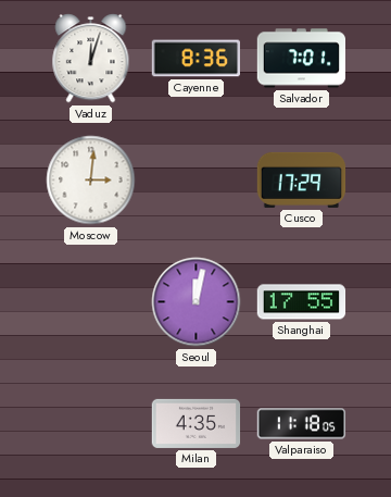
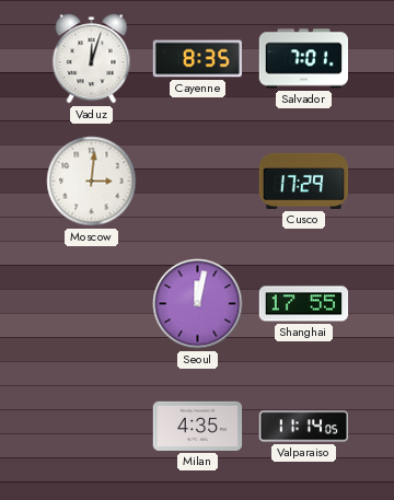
Cayenne: 8:36 -> 8:35
Valparaiso: 11:18 -> 11:14
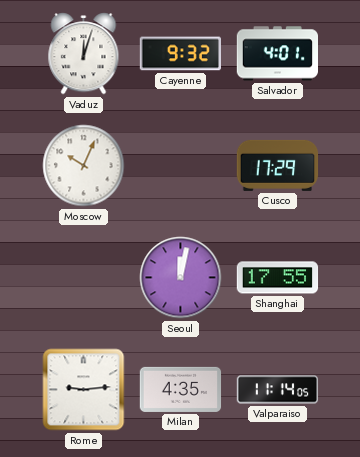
Cayenne: 8:35 -> 9:32
Salvador: 7:01 -> 4:01
Moscow: 3:01 -> 10:04
Rome: none -> 9:14
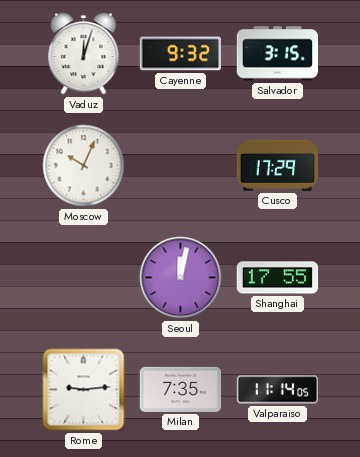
Salvador: 4:01 -> 3:15
Milan: 4:35 -> 7:35
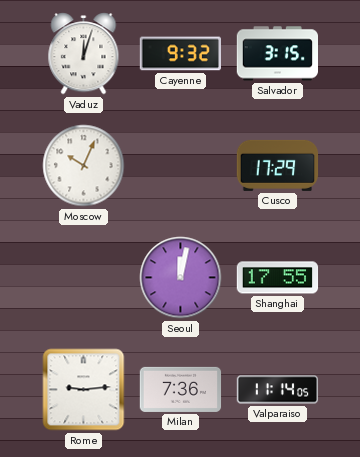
Milan: 7:35 -> 7:36
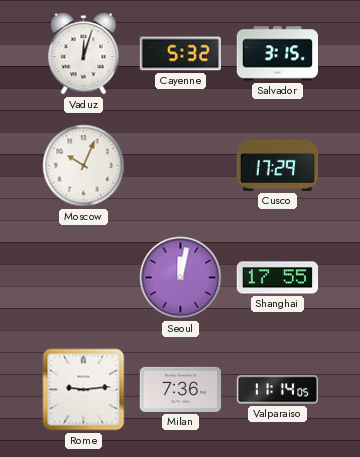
Cayenne: 9:32 -> 5:32
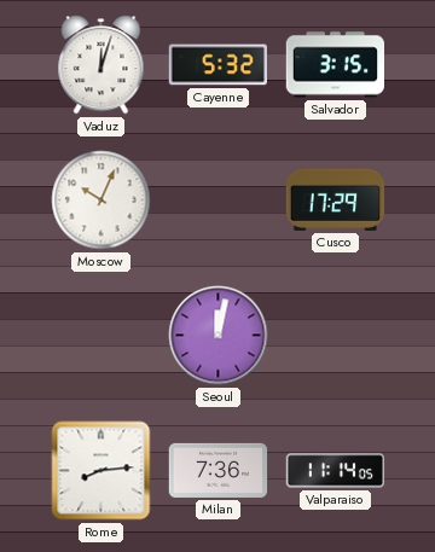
Shanghai: 17:55 -> none
Rome: 9:14 -> 8:14
